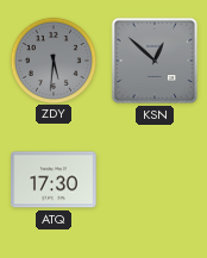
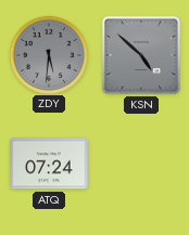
KSN: 12:52 -> 4:52
ATQ: 17:30 -> 07:24
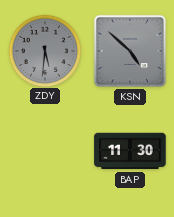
ATQ: 07:24 -> none
BAP: none -> 11:30
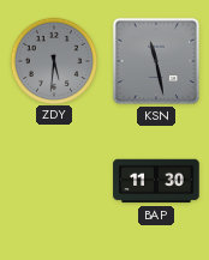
KSN: 4:52 -> 11:28
